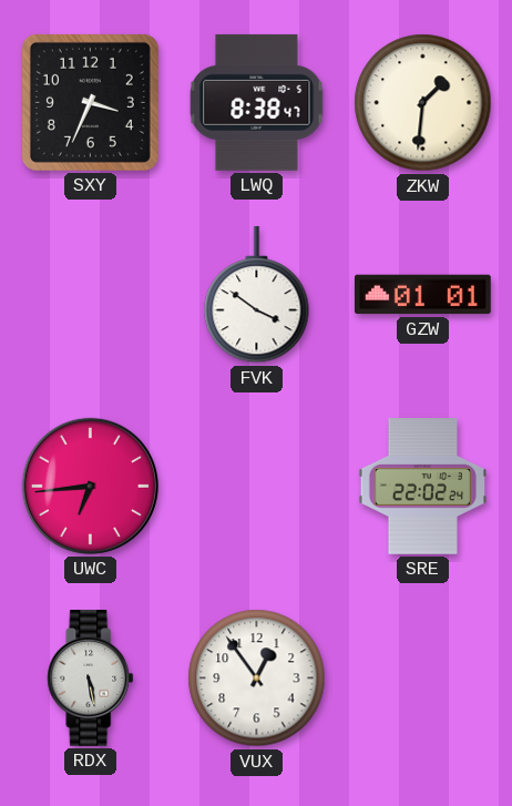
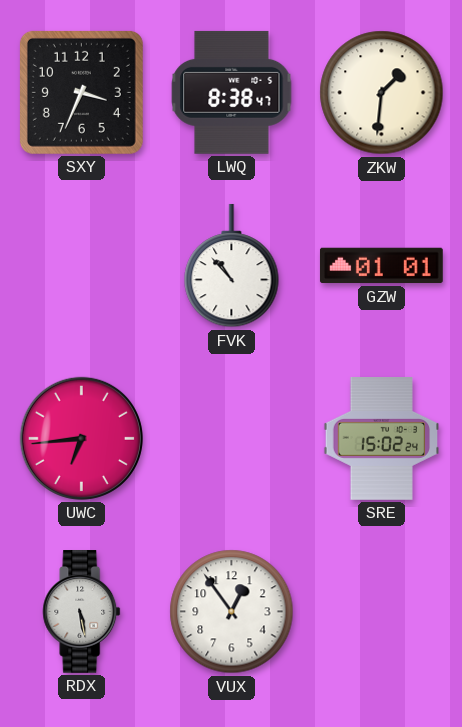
FVK: 3:51 -> 10:53
SRE: 22:02 -> 15:02
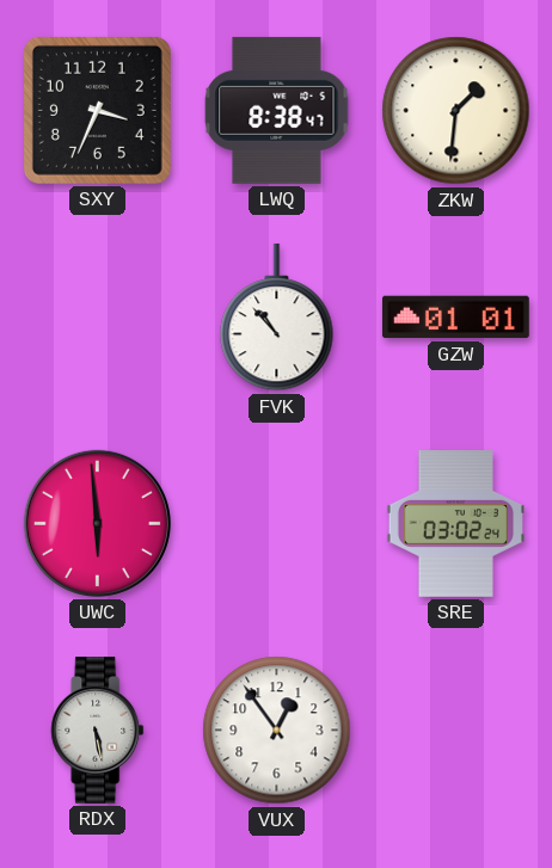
UWC: 6:44 -> 5:59
SRE: 15:02 -> 03:02
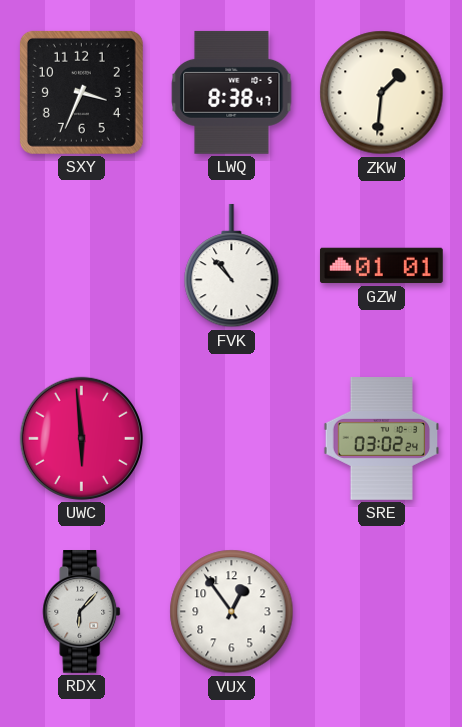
RDX: 5:28 -> 6:07
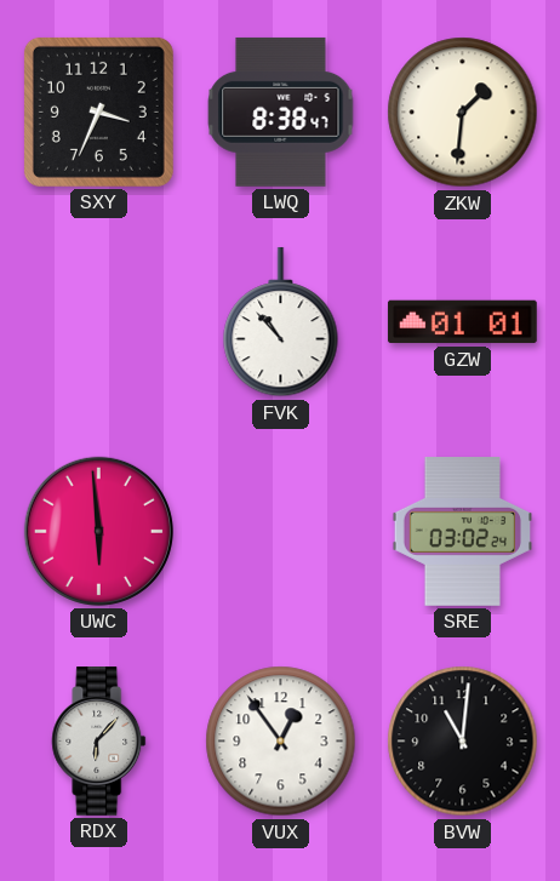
BVW: none -> 11:01
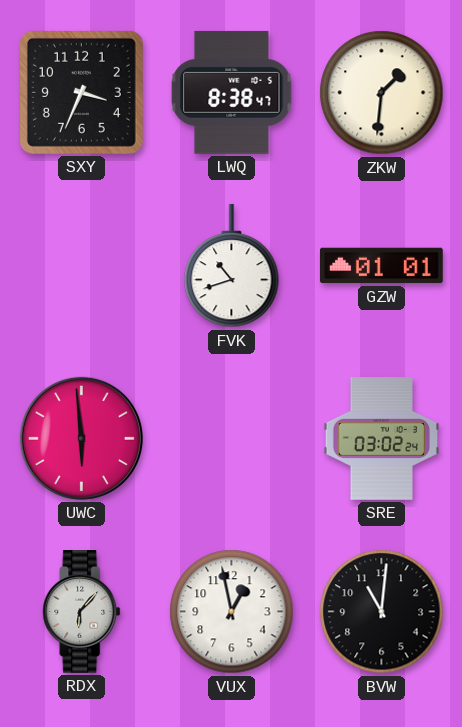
FVK: 10:53 -> 10:42
VUX: 12:54 -> 12:58
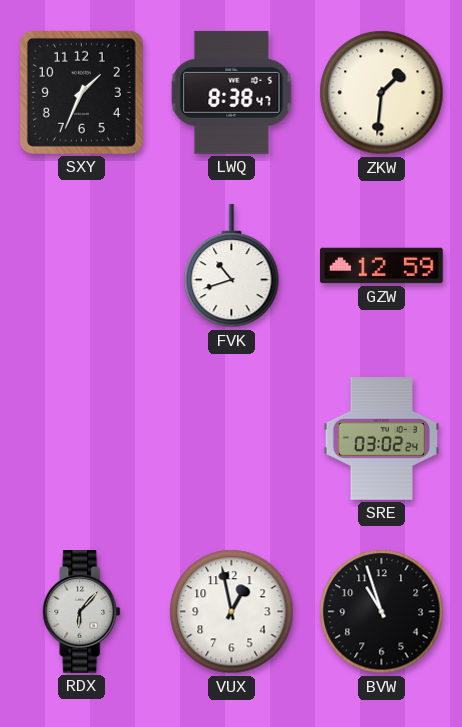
SXY: 3:34 -> 1:34
GZW: 01:01 -> 12:59
UWC: 5:59 -> none
BVW: 11:01 -> 10:57
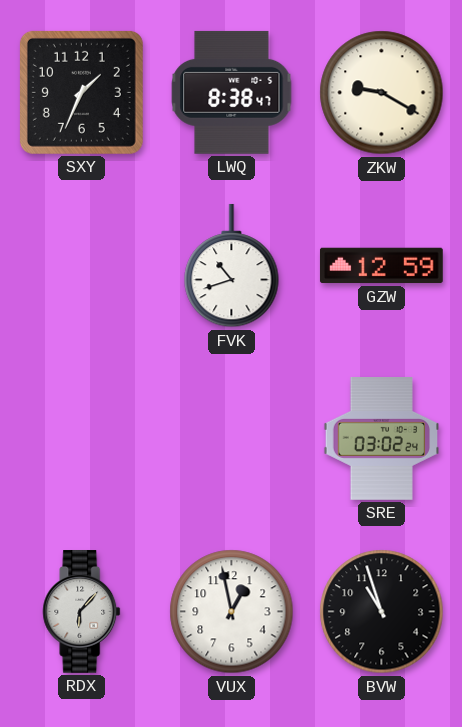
ZKW: 1:31 -> 9:20
